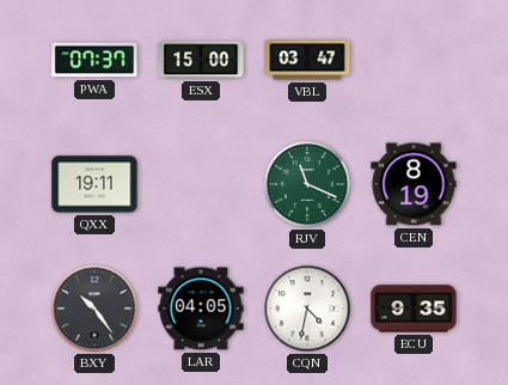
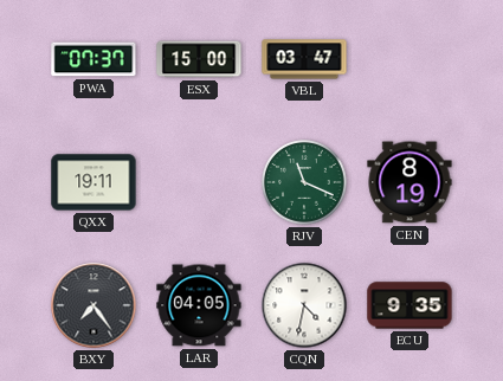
BXY: 10:24 -> 7:24
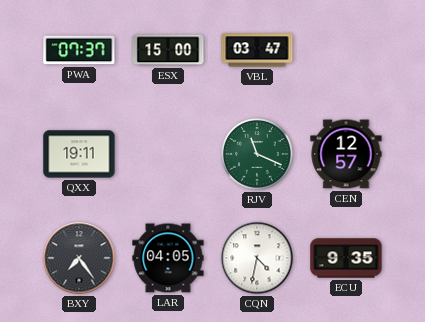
CEN: 8:19 -> 12:57
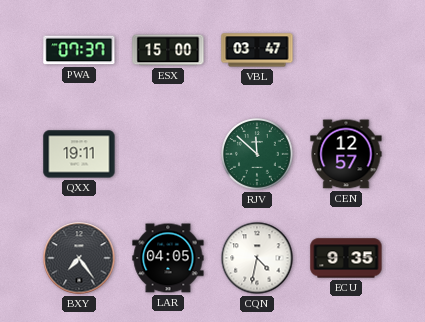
RJV: 11:19 -> 11:52
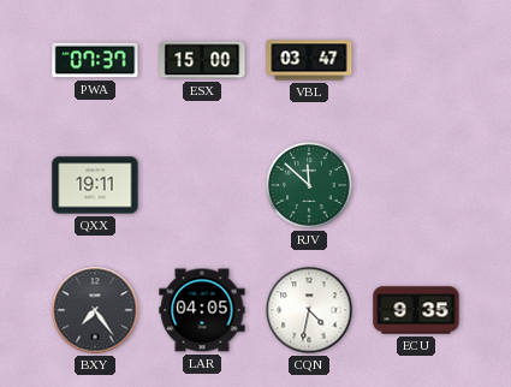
CEN: 12:57 -> none
